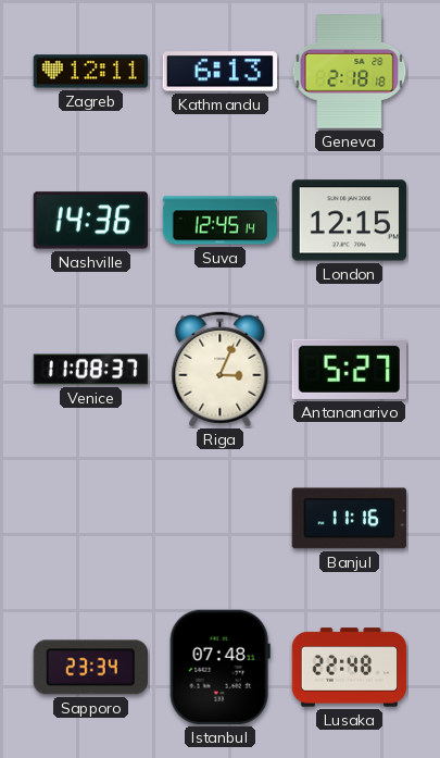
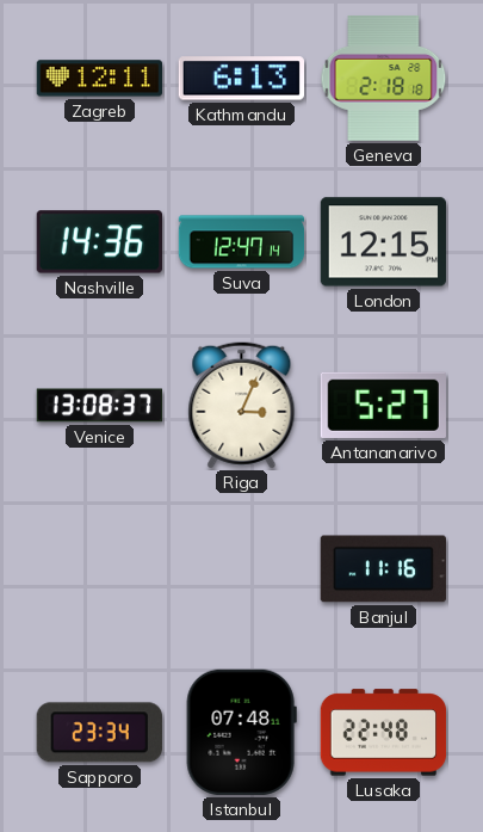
Suva: 12:45 -> 12:47
Venice: 11:08 -> 13:08
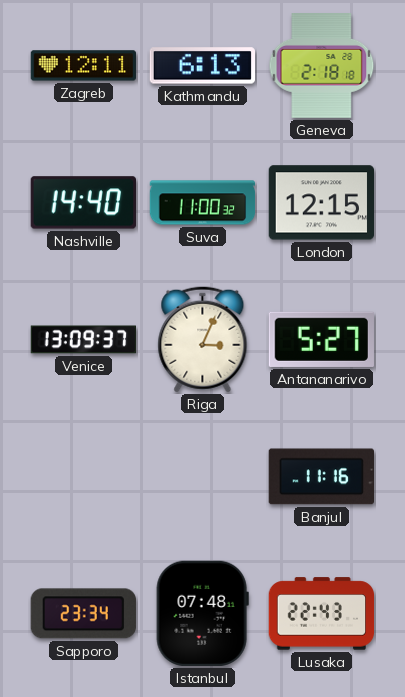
Nashville: 14:36 -> 14:40
Suva: 12:47 -> 11:00
Venice: 13:08 -> 13:09
Lusaka: 22:48 -> 22:43
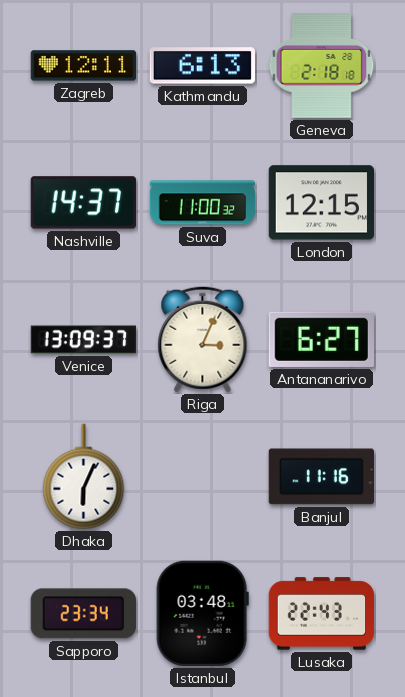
Nashville: 14:40 -> 14:37
Antananarivo: 5:27 -> 6:27
Dhaka: none -> 6:04
Istanbul: 07:48 -> 03:48
